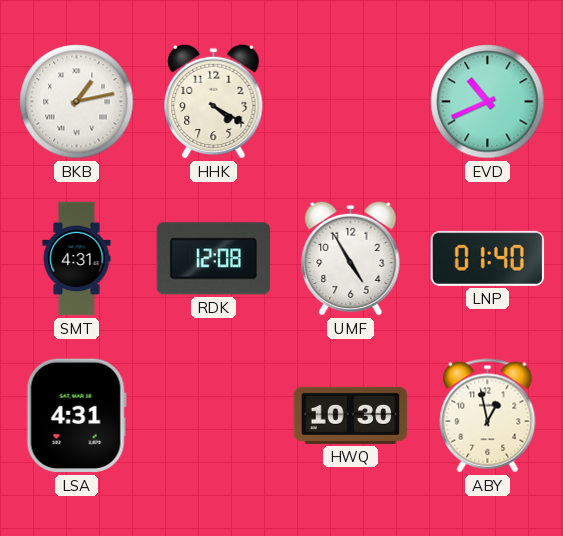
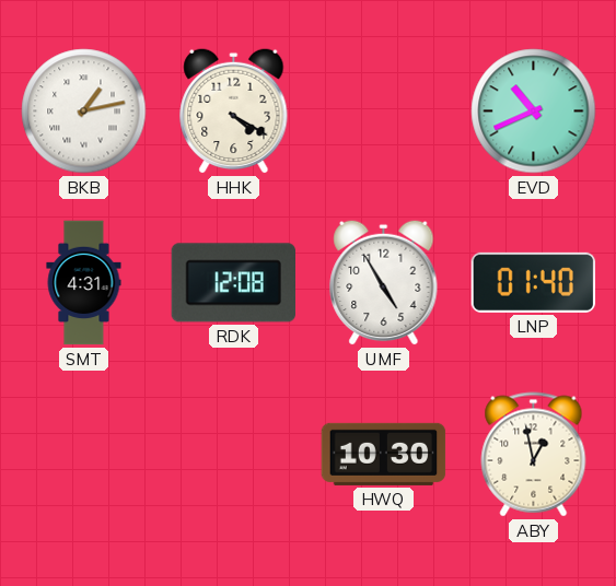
LSA: 4:31 -> none
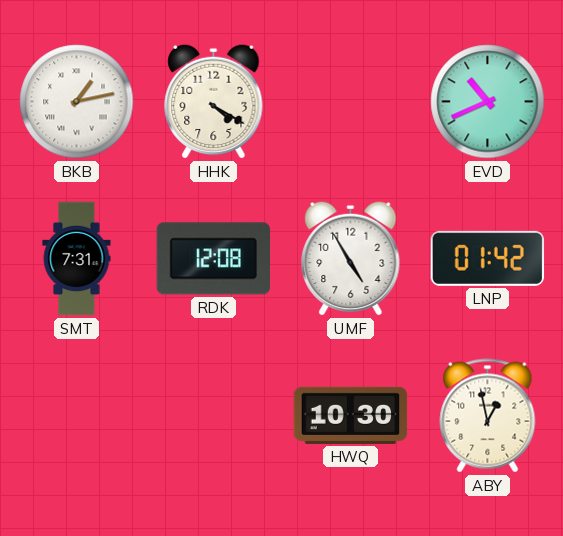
SMT: 4:31 -> 7:31
LNP: 01:40 -> 01:42
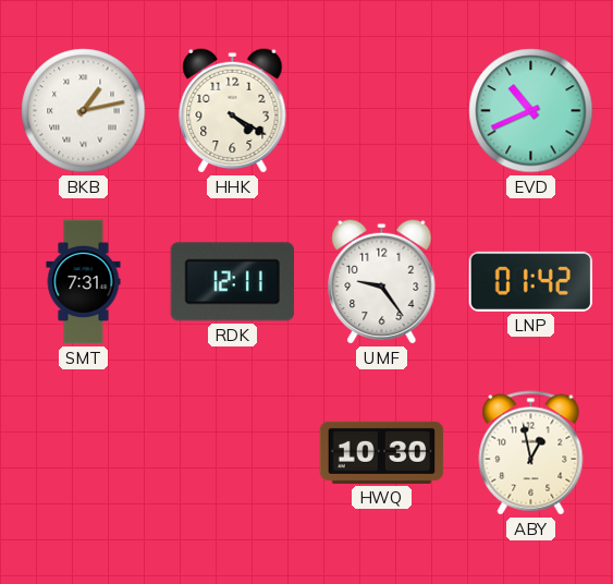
RDK: 12:08 -> 12:11
UMF: 4:55 -> 9:24
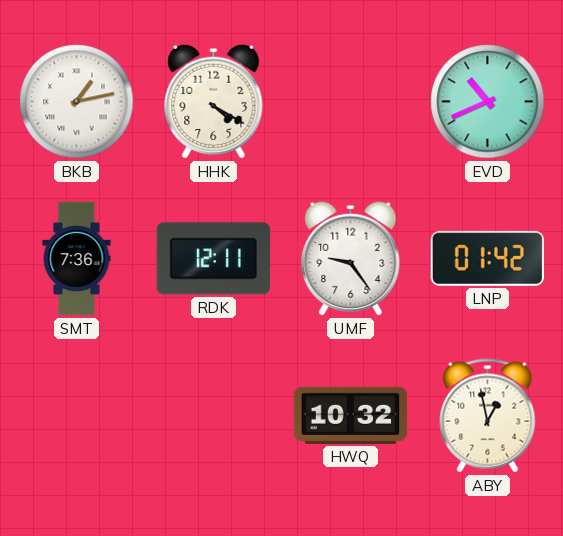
SMT: 7:31 -> 7:36
HWQ: 10:30 -> 10:32
